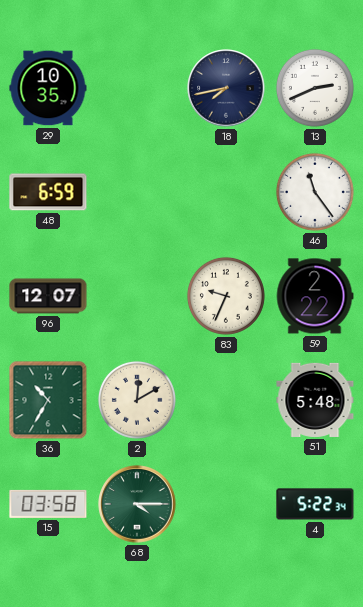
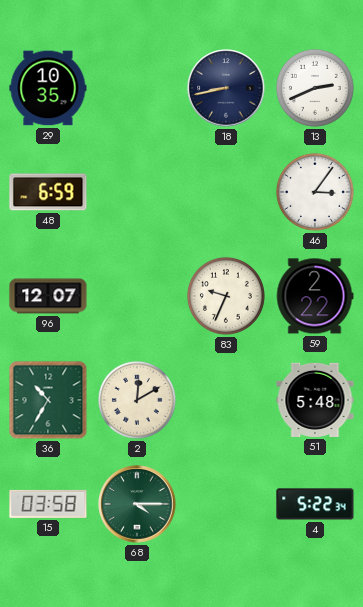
18: 7:43 -> 8:43
46: 11:24 -> 3:06
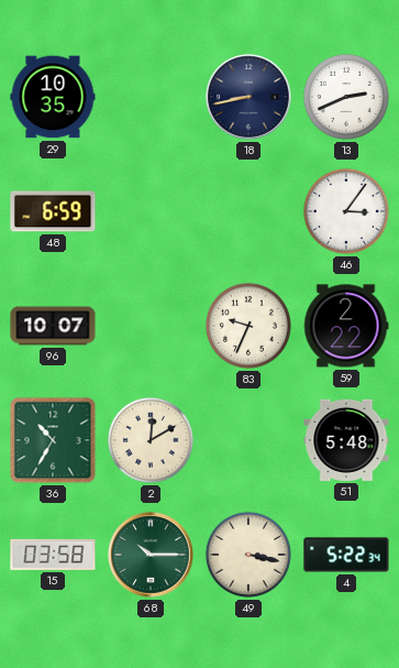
96: 12:07 -> 10:07
68: 4:15 -> 10:15
49: none -> 3:17
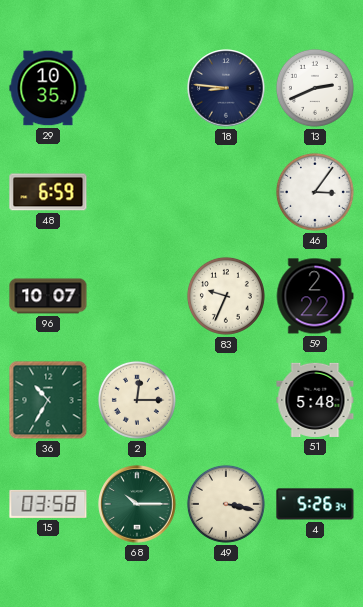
18: 8:43 -> 8:46
2: 12:10 -> 12:15
4: 5:22 -> 5:26
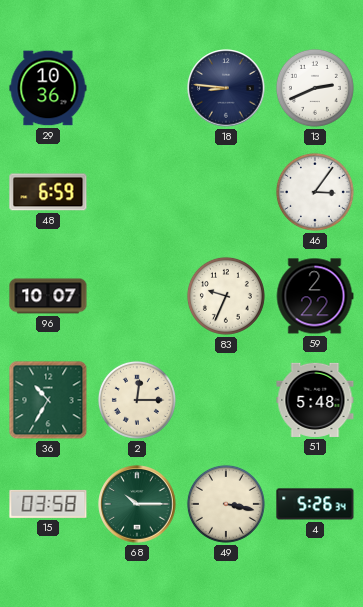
29: 10:35 -> 10:36
